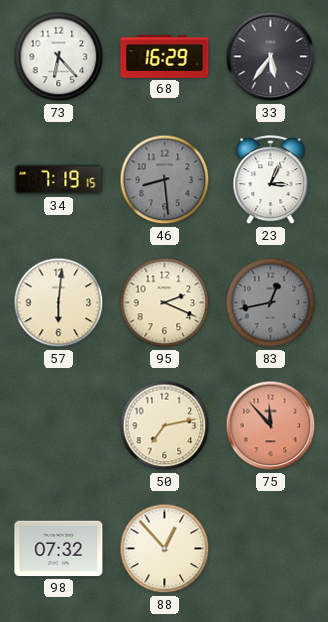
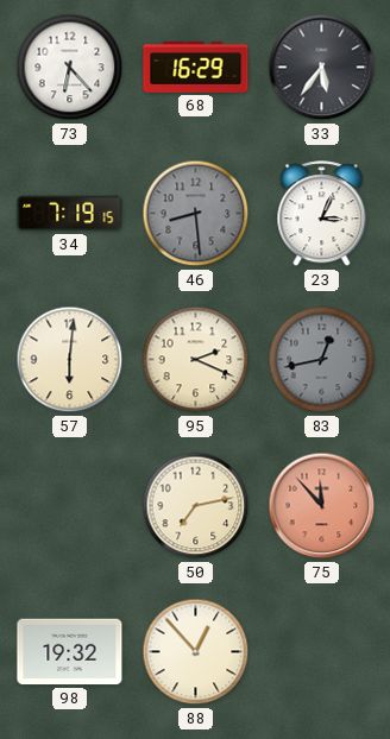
98: 07:32 -> 19:32
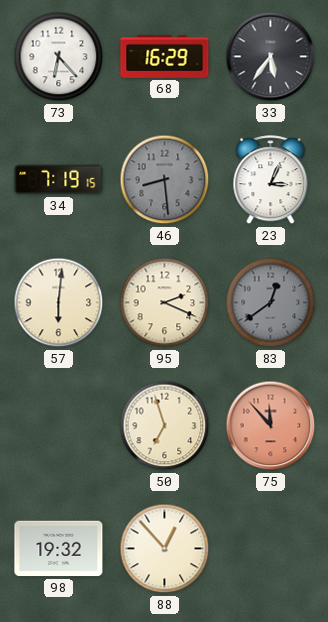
83: 12:43 -> 12:39
50: 7:13 -> 6:57
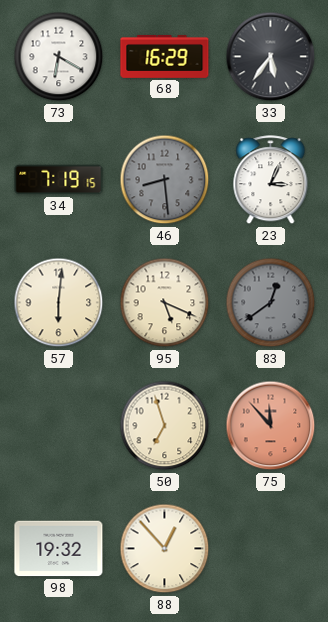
73: 6:23 -> 6:20
95: 2:19 -> 5:19
